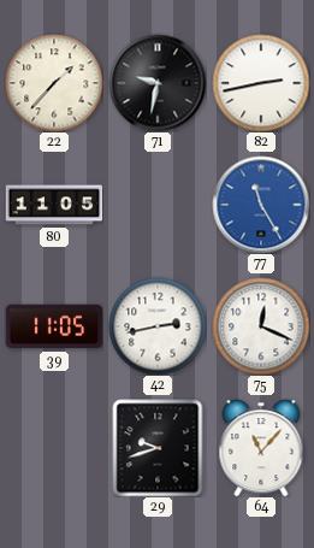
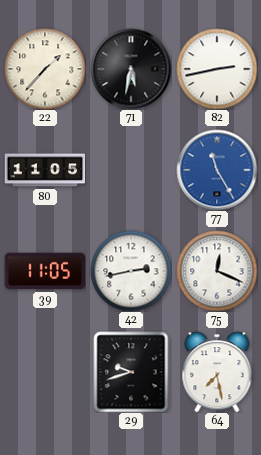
71: 9:32 -> 5:32
64: 11:07 -> 7:28
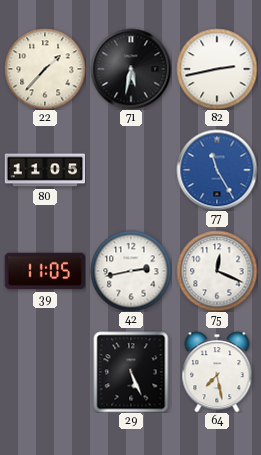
29: 9:42 -> 5:26
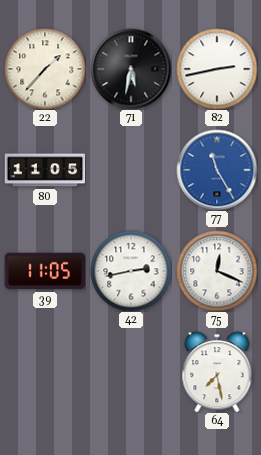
29: 5:26 -> none
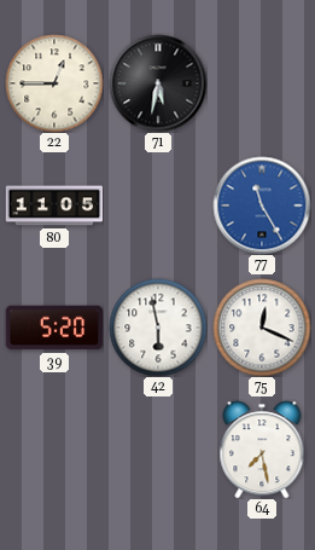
22: 1:37 -> 12:45
82: 2:43 -> none
39: 11:05 -> 5:20
42: 2:43 -> 5:58
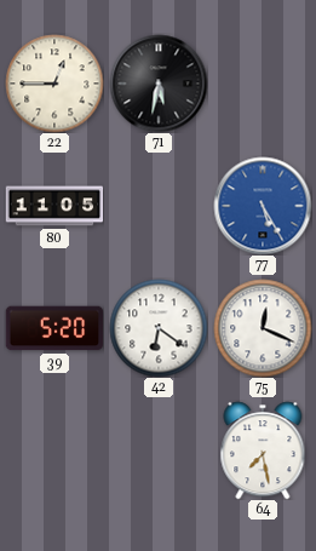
77: 11:25 -> 5:25
42: 5:58 -> 6:21
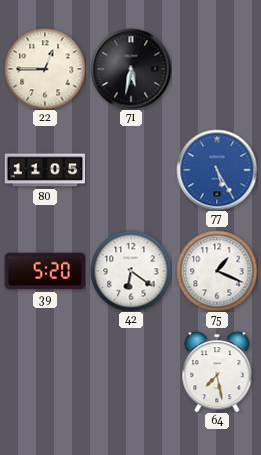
75: 12:19 -> 1:19
